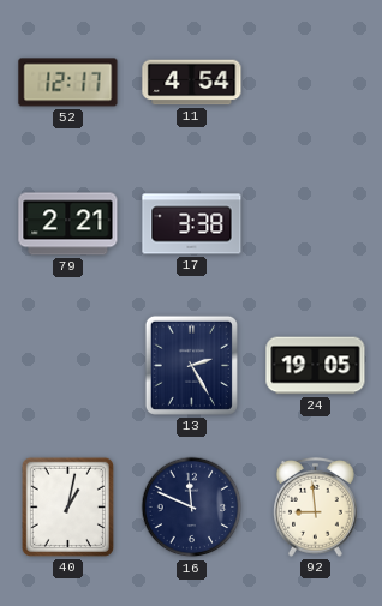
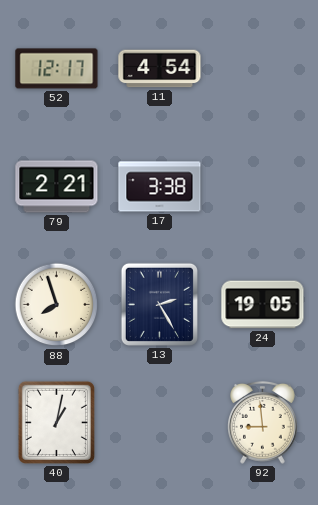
88: none -> 7:57
16: 11:49 -> none
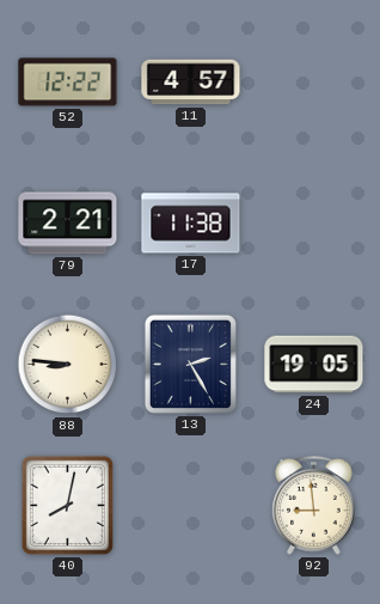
52: 12:17 -> 12:22
11: 4:54 -> 4:57
17: 3:38 -> 11:38
88: 7:57 -> 8:46
40: 1:02 -> 8:02
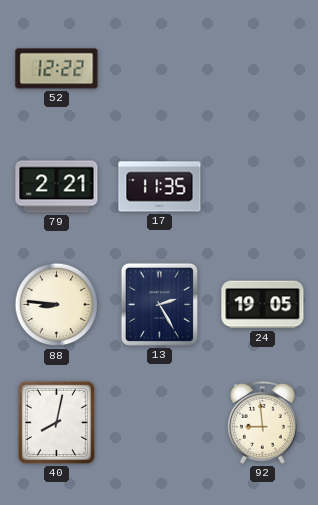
11: 4:57 -> none
17: 11:38 -> 11:35
